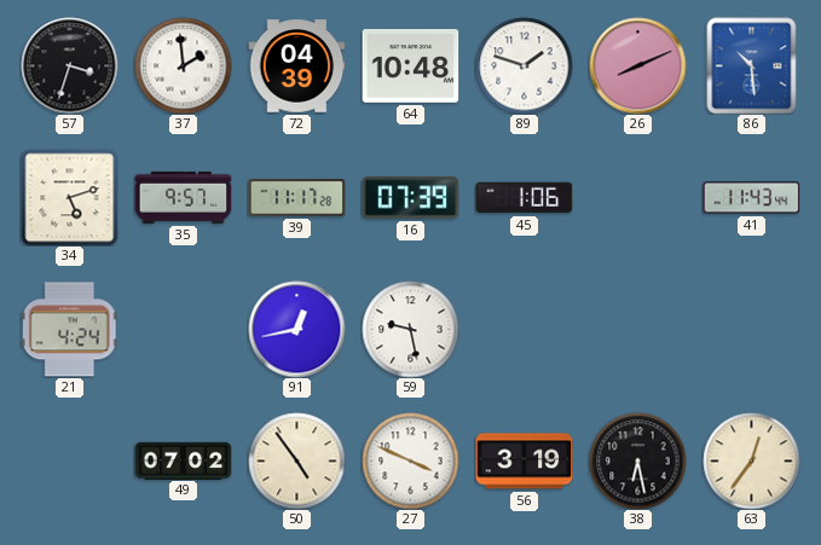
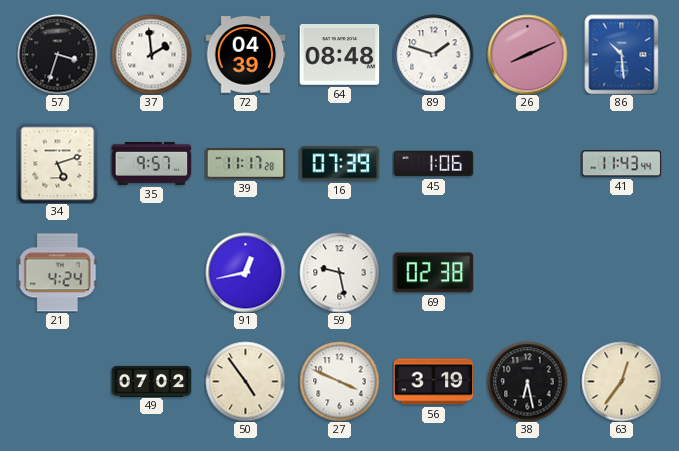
64: 10:48 -> 08:48
69: none -> 02:38
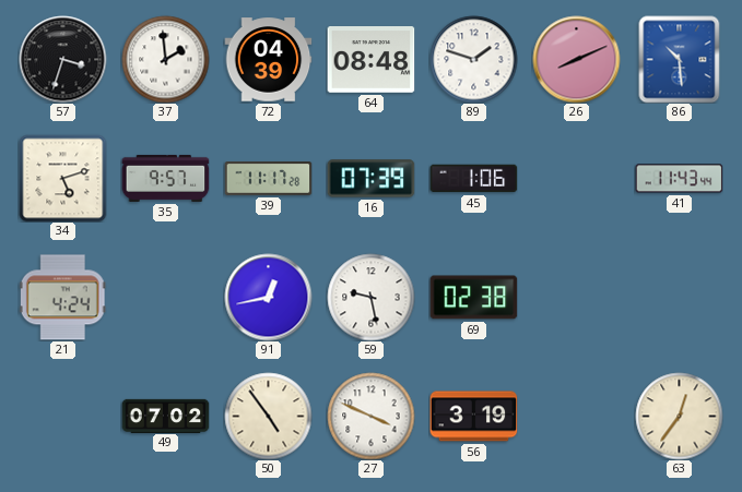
38: 6:28 -> none
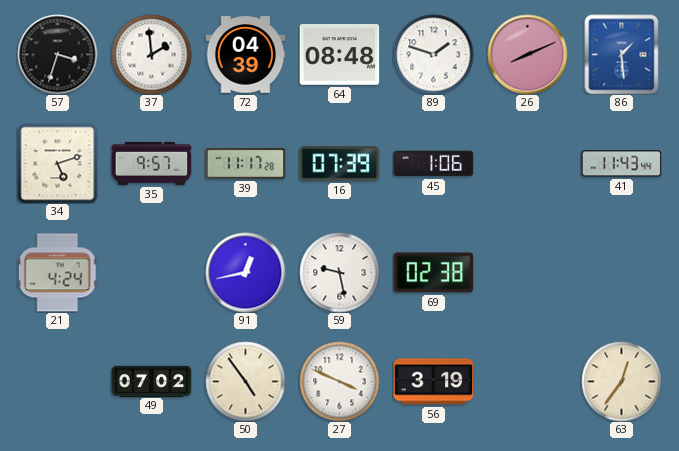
86: 10:29 -> 1:29
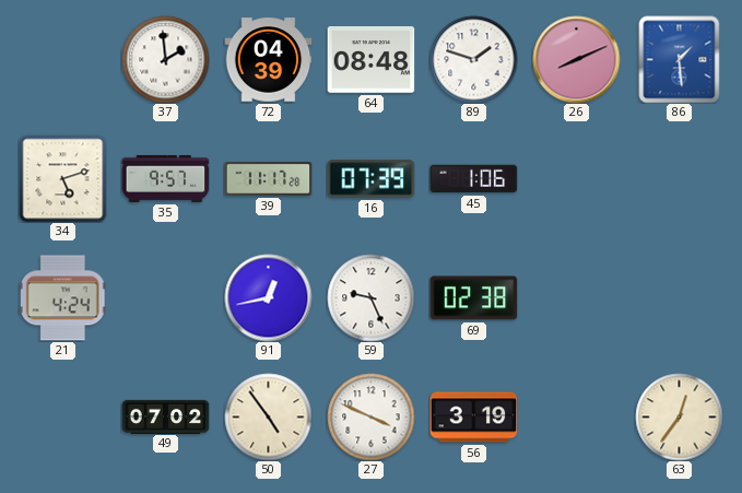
57: 3:33 -> none
41: 11:43 -> none
59: 9:28 -> 9:26
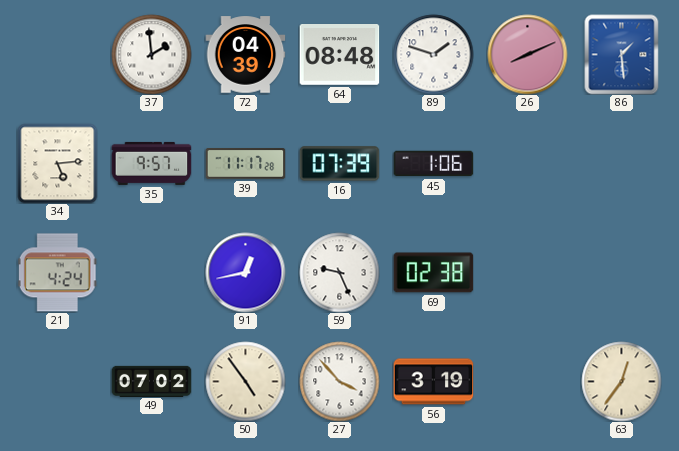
34: 5:12 -> 5:14
27: 3:49 -> 3:53
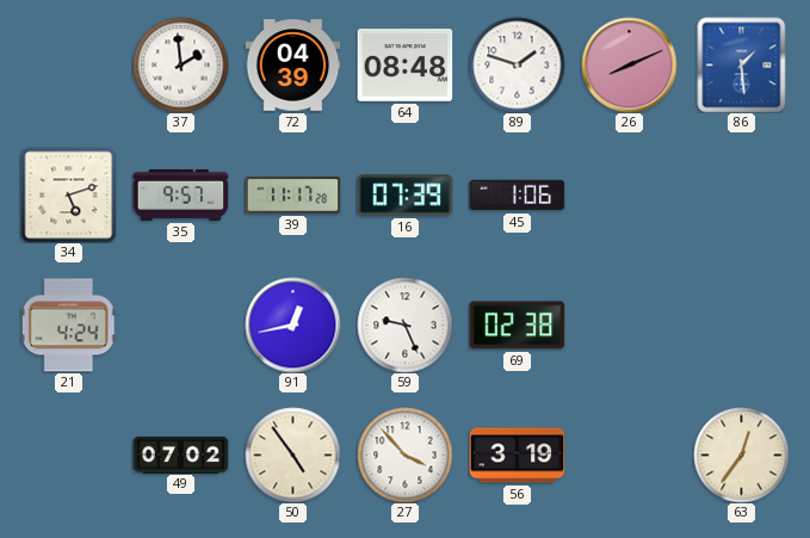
34: 5:14 -> 5:12
